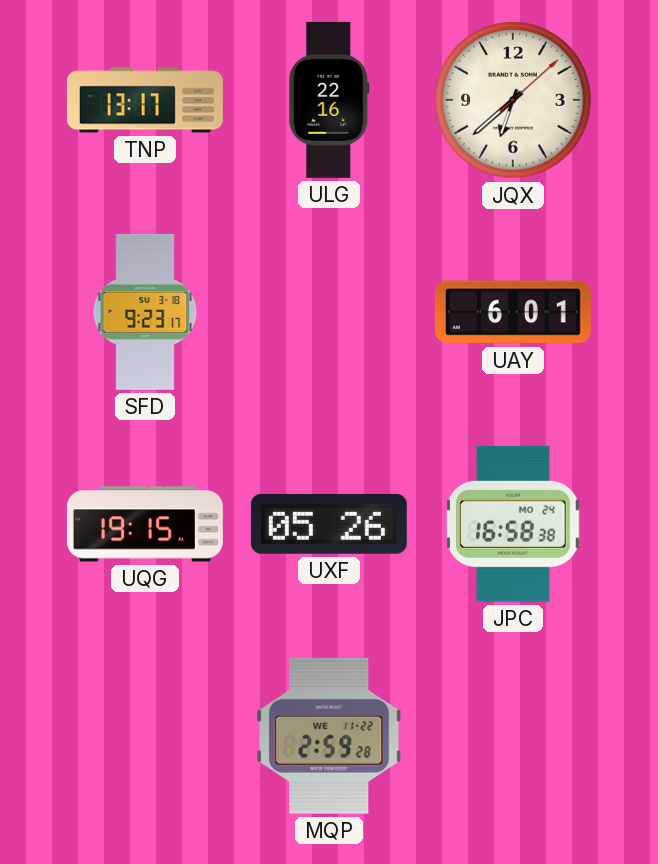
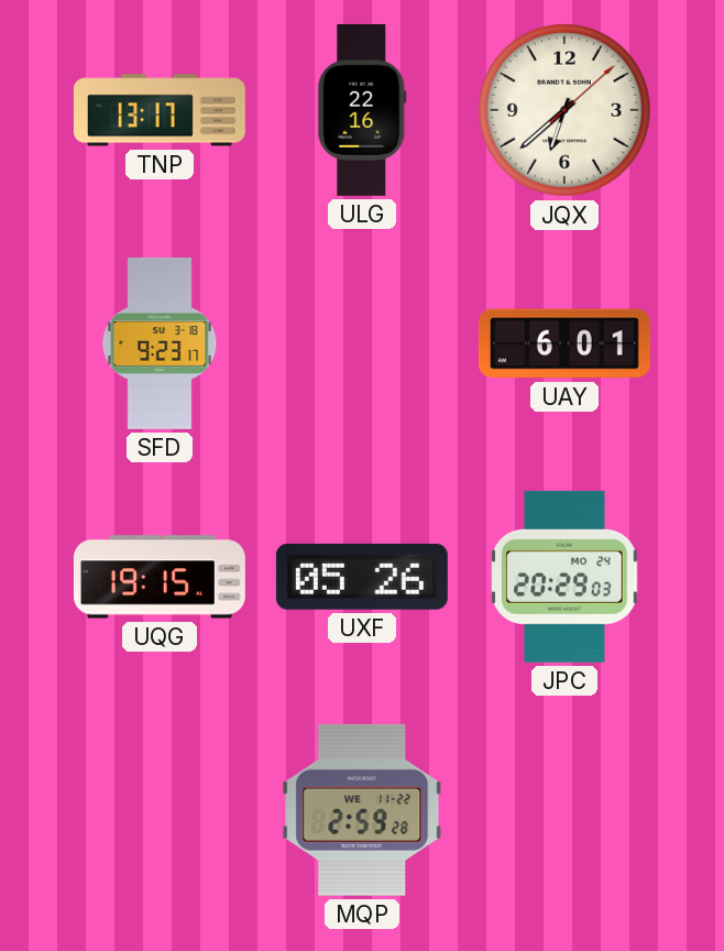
JPC: 16:58 -> 20:29
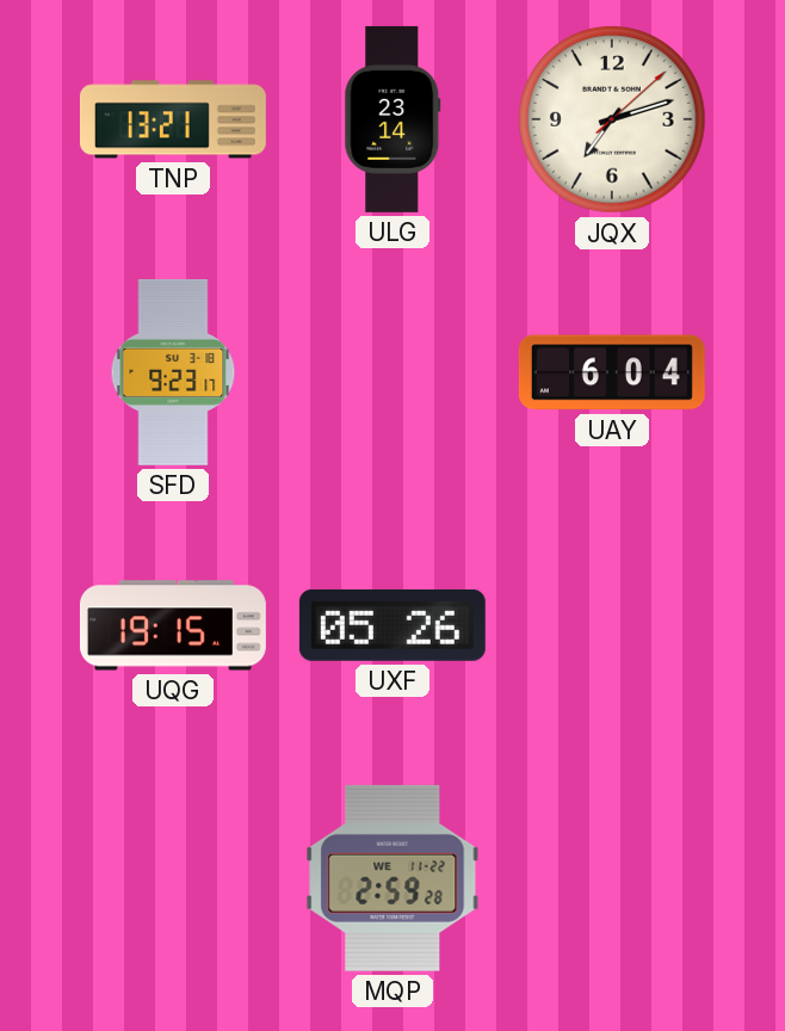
TNP: 13:17 -> 13:21
ULG: 22:16 -> 23:14
JQX: 6:38 -> 7:12
UAY: 6:01 -> 6:04
JPC: 20:29 -> none
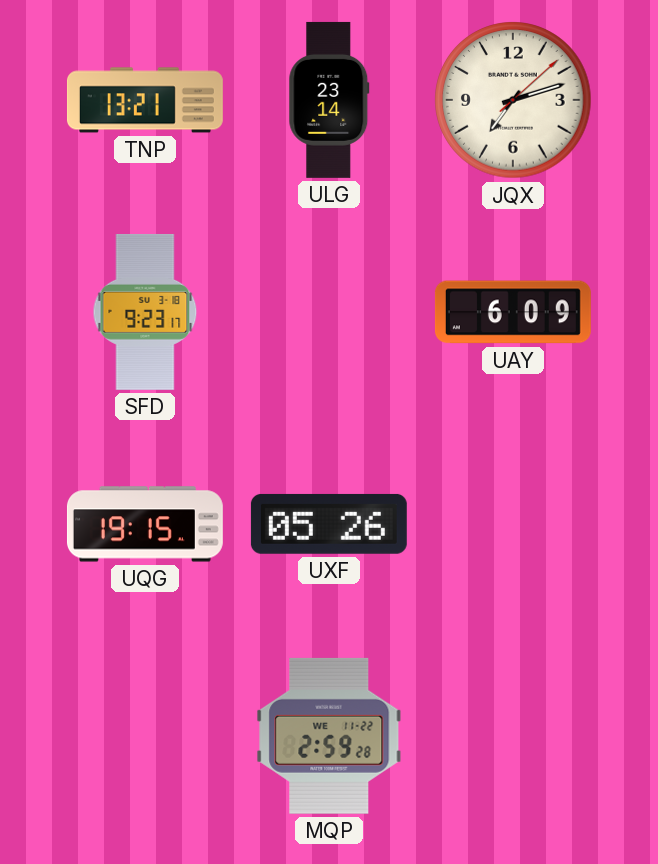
UAY: 6:04 -> 6:09
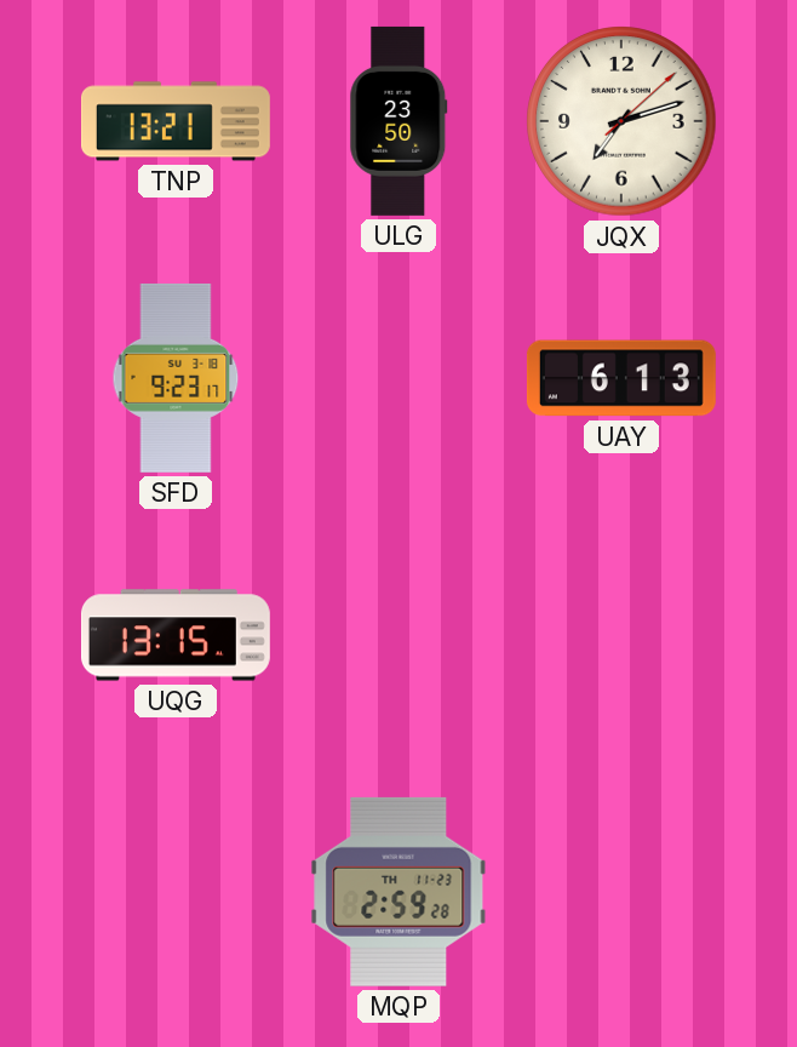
ULG: 23:14 -> 23:50
UAY: 6:09 -> 6:13
UQG: 19:15 -> 13:15
UXF: 05:26 -> none
MQP date: WE 11-22 -> TH 11-23
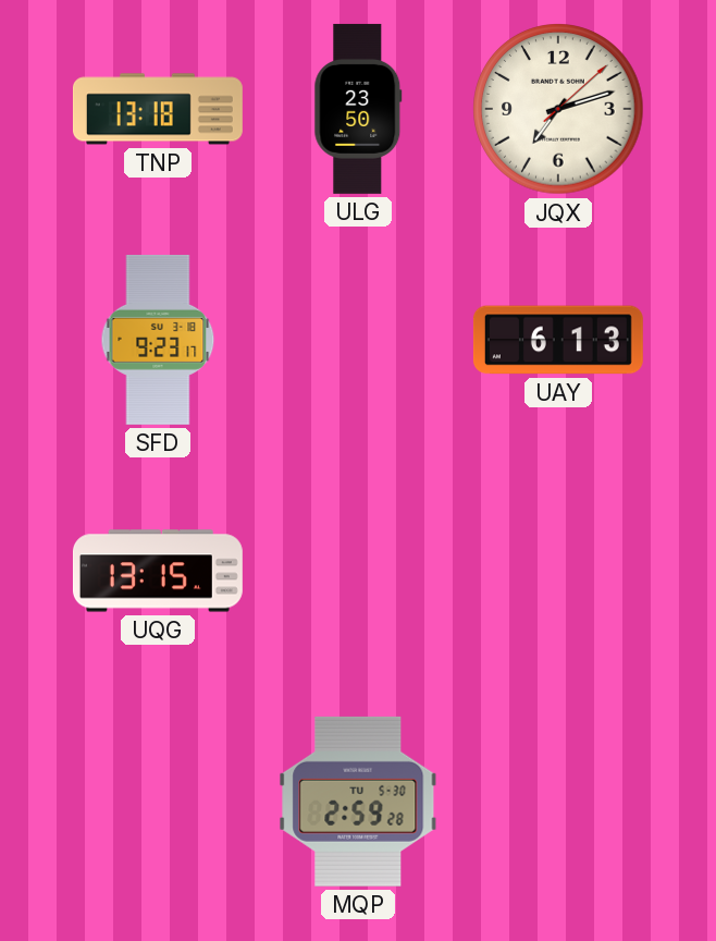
TNP: 13:21 -> 13:18
MQP date: TH 11-23 -> TU 5-30
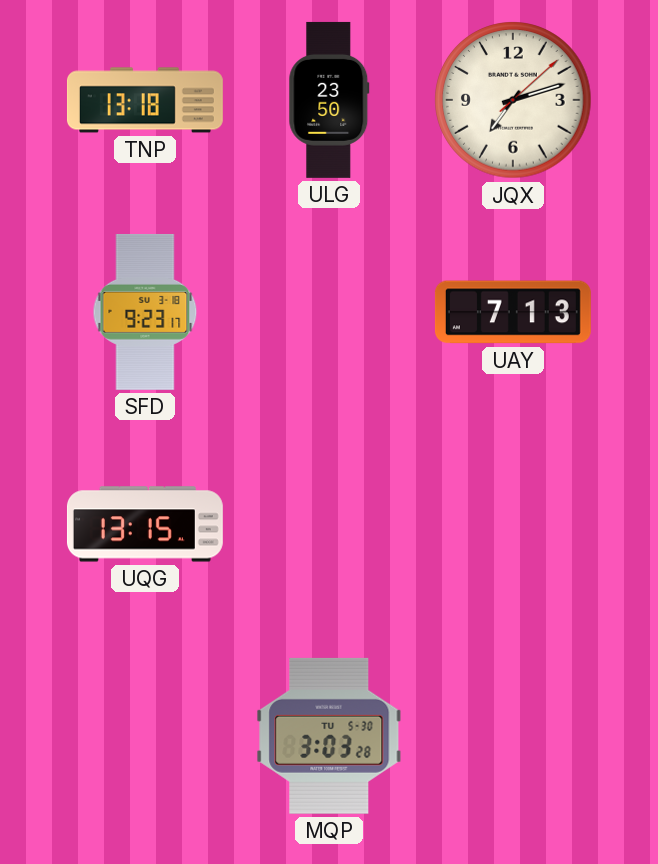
UAY: 6:13 -> 7:13
MQP: 2:59 -> 3:03
